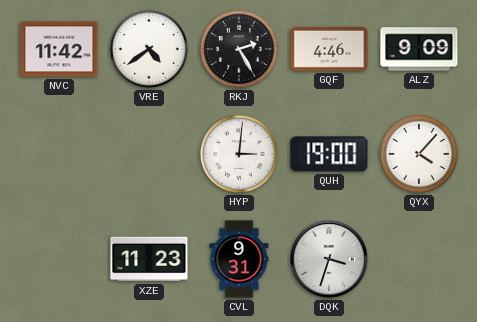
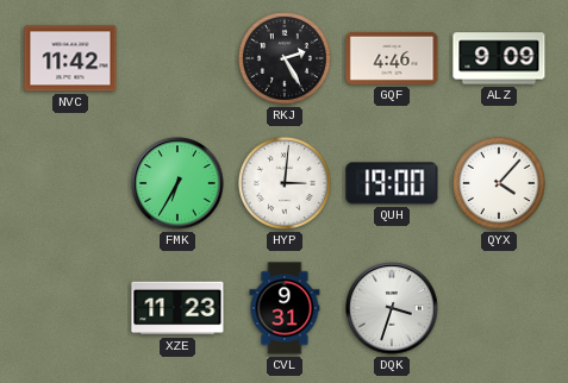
VRE: 4:39 -> none
FMK: none -> 6:35
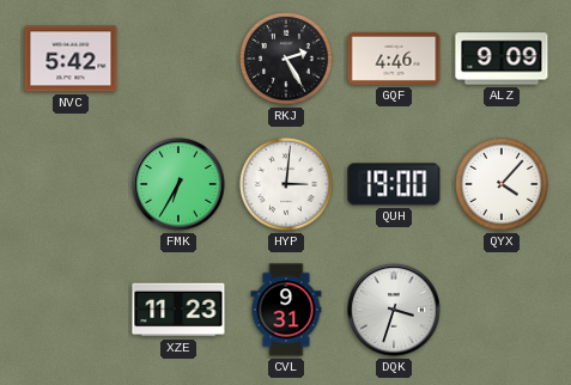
NVC: 11:42 -> 5:42
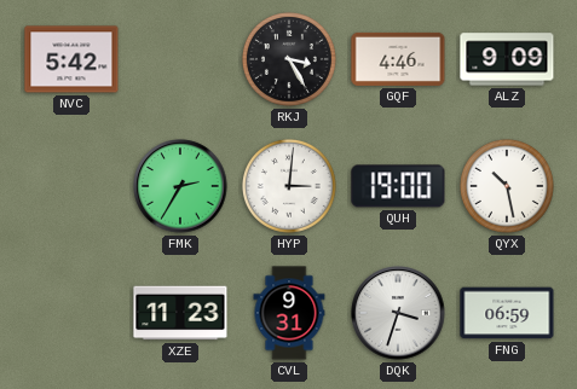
RKJ: 2:25 -> 3:25
FMK: 6:35 -> 2:35
QYX: 4:07 -> 10:28
FNG: none -> 06:59
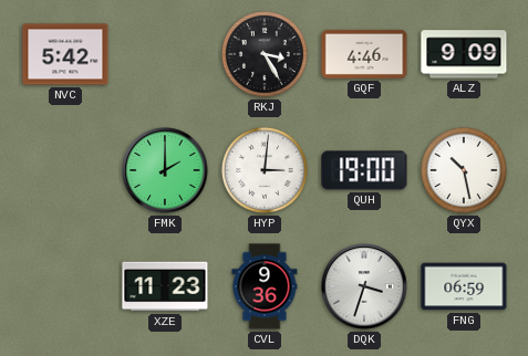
FMK: 2:35 -> 2:00
CVL: 9:31 -> 9:36
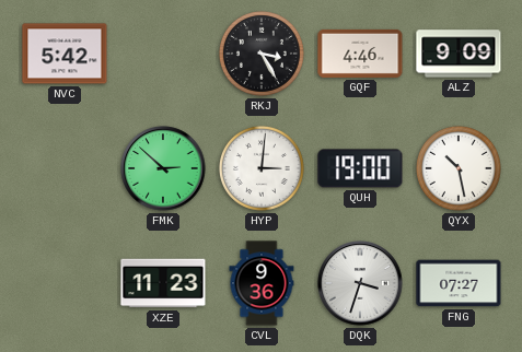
FMK: 2:00 -> 2:52
FNG: 06:59 -> 07:27
